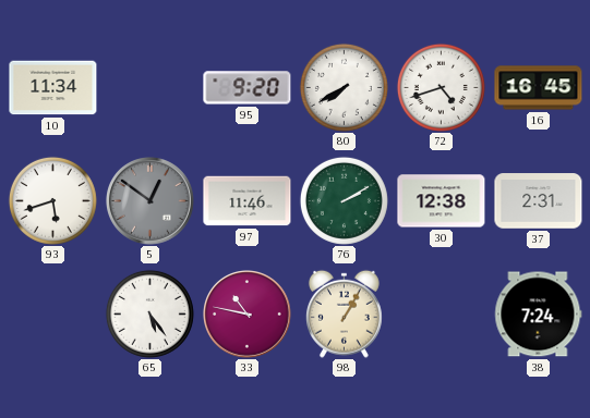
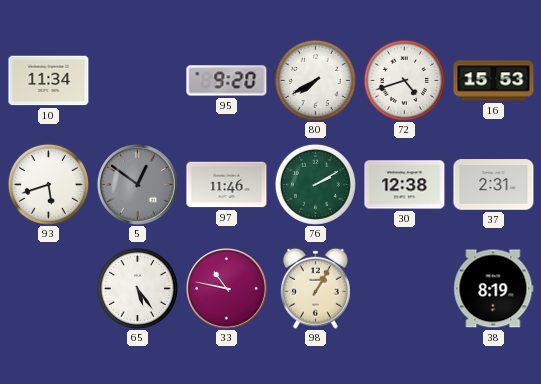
16: 16:45 -> 15:53
38: 7:24 -> 8:19
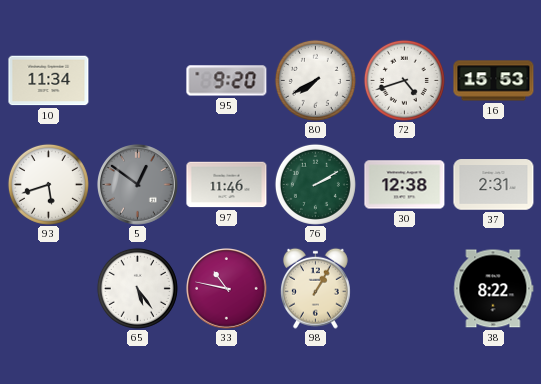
38: 8:19 -> 8:22
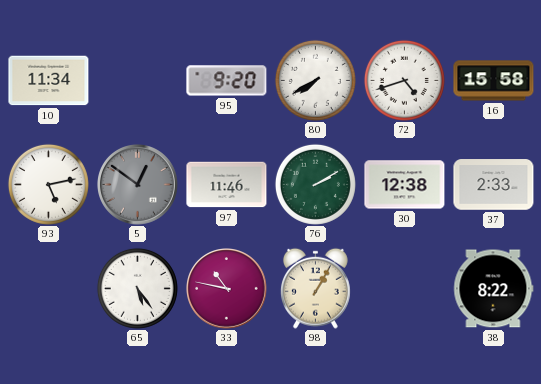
16: 15:53 -> 15:58
93: 5:42 -> 5:13
37: 2:31 -> 2:33
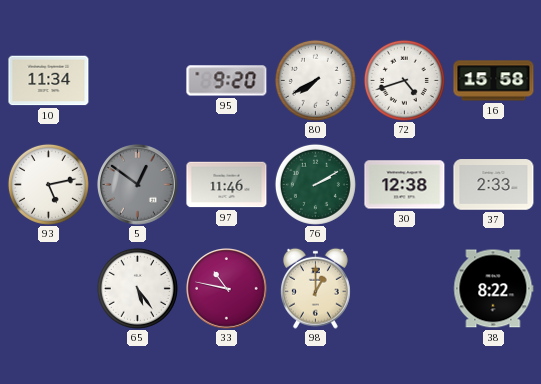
98: 1:05 -> 1:00
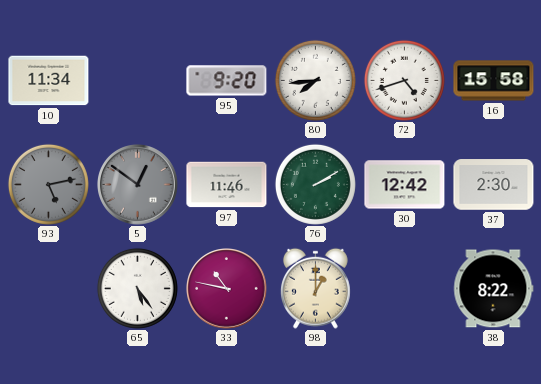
80: 7:40 -> 7:44
93 dial: white -> grey
30: 12:38 -> 12:42
37: 2:33 -> 2:30
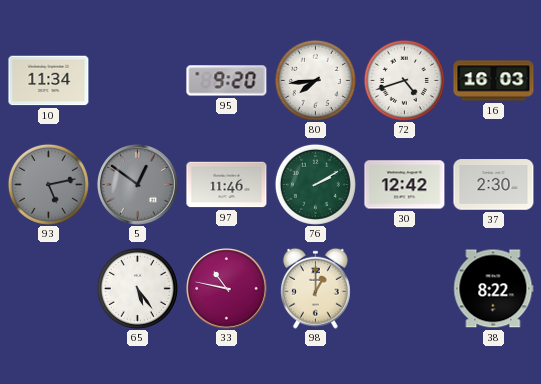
16: 15:58 -> 16:03
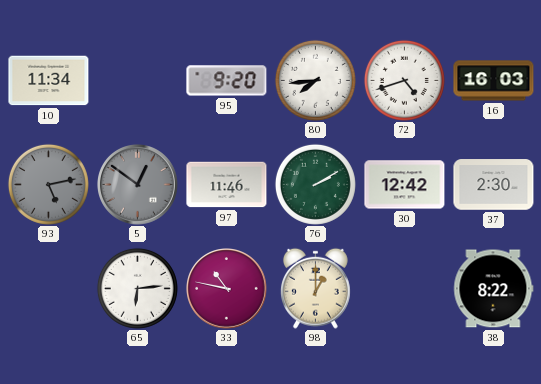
65: 5:24 -> 6:14
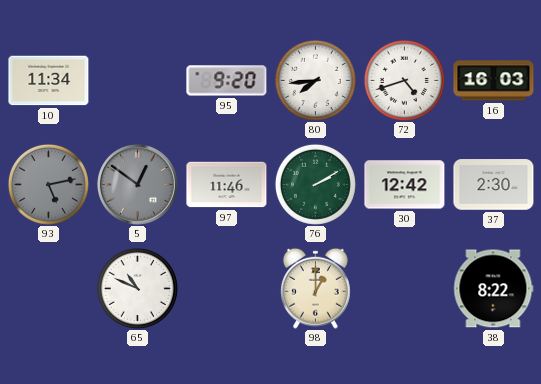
65: 6:14 -> 10:49
33: 10:47 -> none
